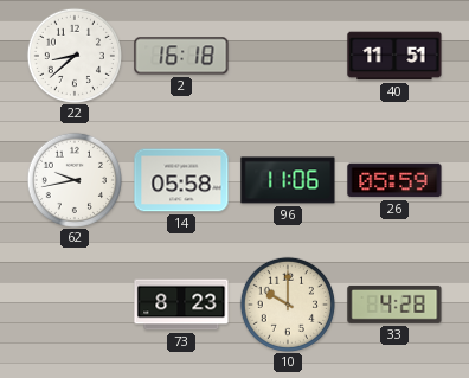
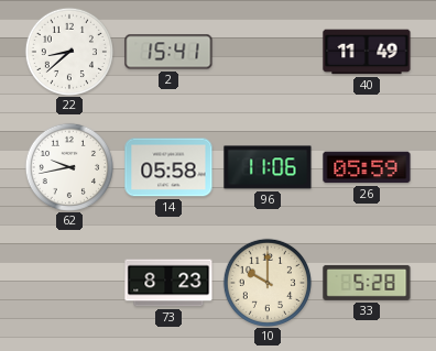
2: 16:18 -> 15:41
40: 11:51 -> 11:49
33: 4:28 -> 5:28
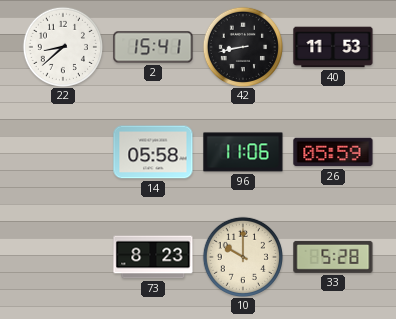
42: none -> 8:43
40: 11:49 -> 11:53
62: 9:43 -> none
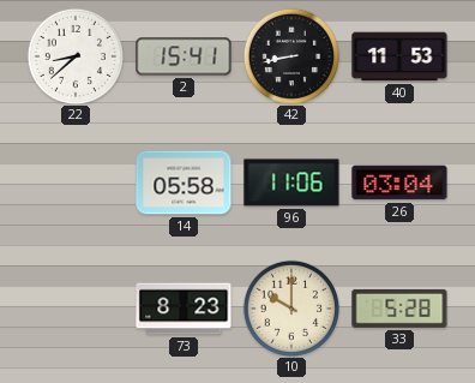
26: 05:59 -> 03:04
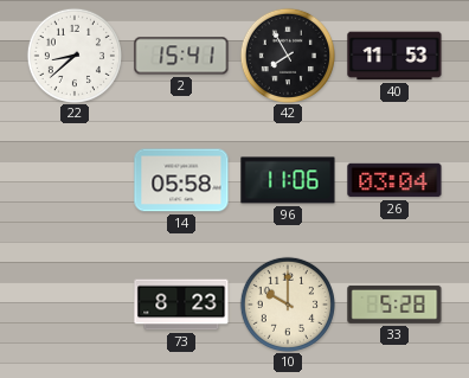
42: 8:43 -> 7:55
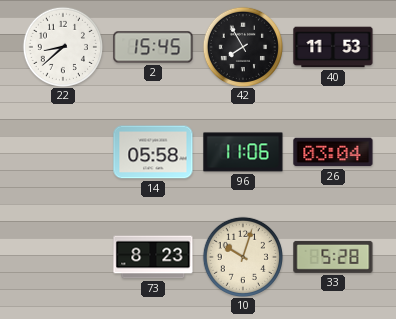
2: 15:41 -> 15:45
10: 10:00 -> 10:03
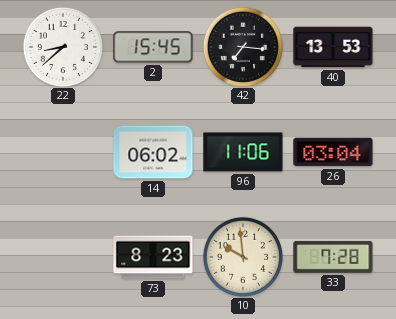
42: 7:55 -> 7:16
40: 11:53 -> 13:53
14: 05:58 -> 06:02
10: 10:03 -> 9:59
33: 5:28 -> 7:28
